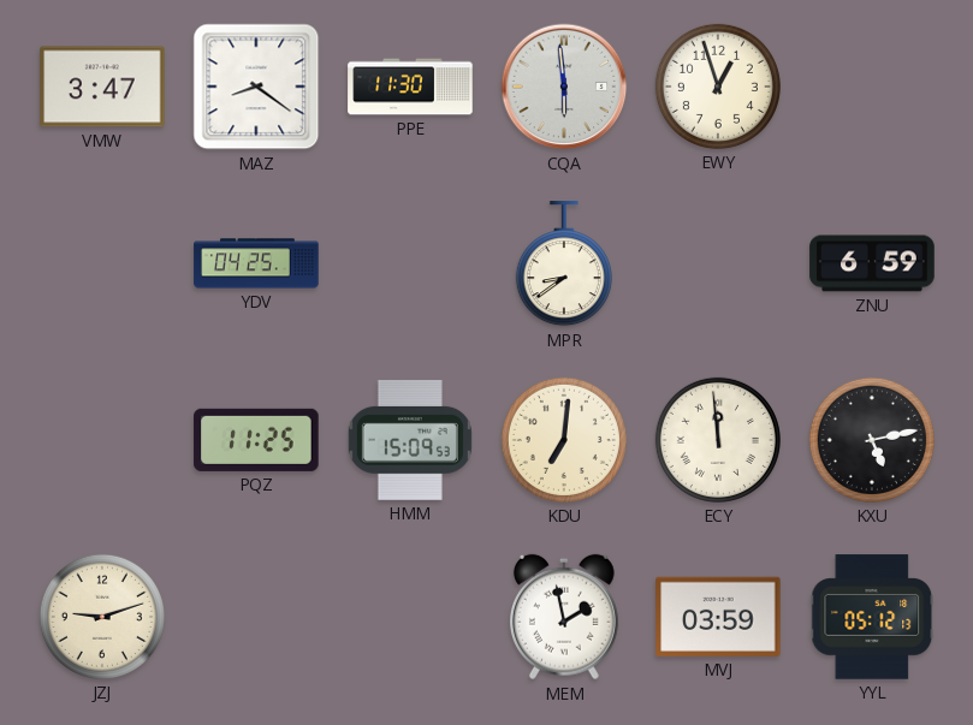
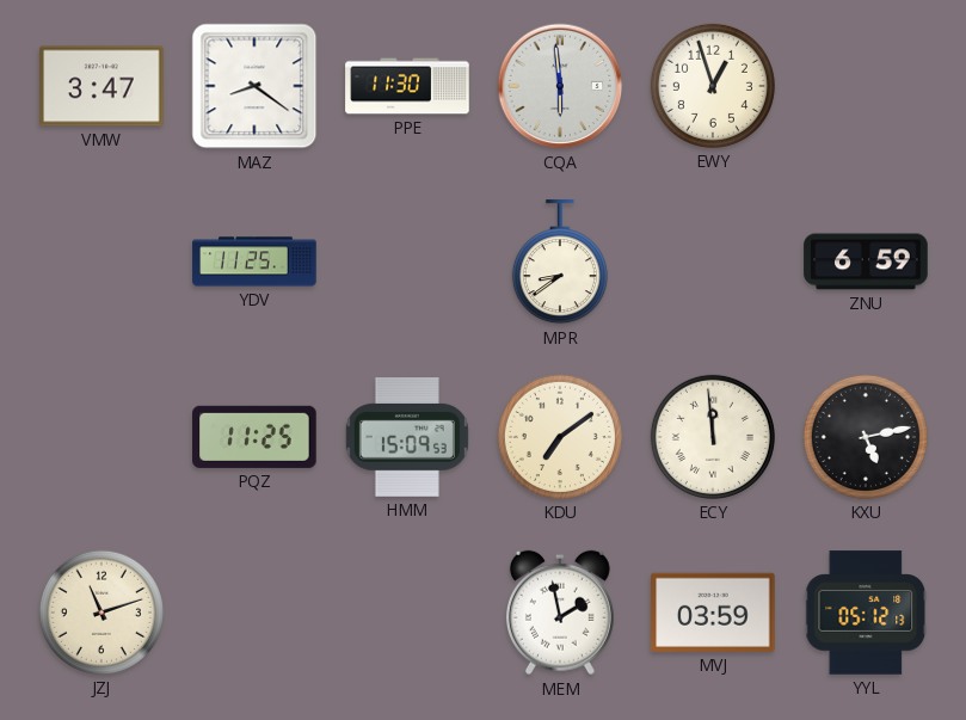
YDV: 04:25 -> 11:25
KDU: 7:01 -> 7:09
JZJ: 9:12 -> 11:12
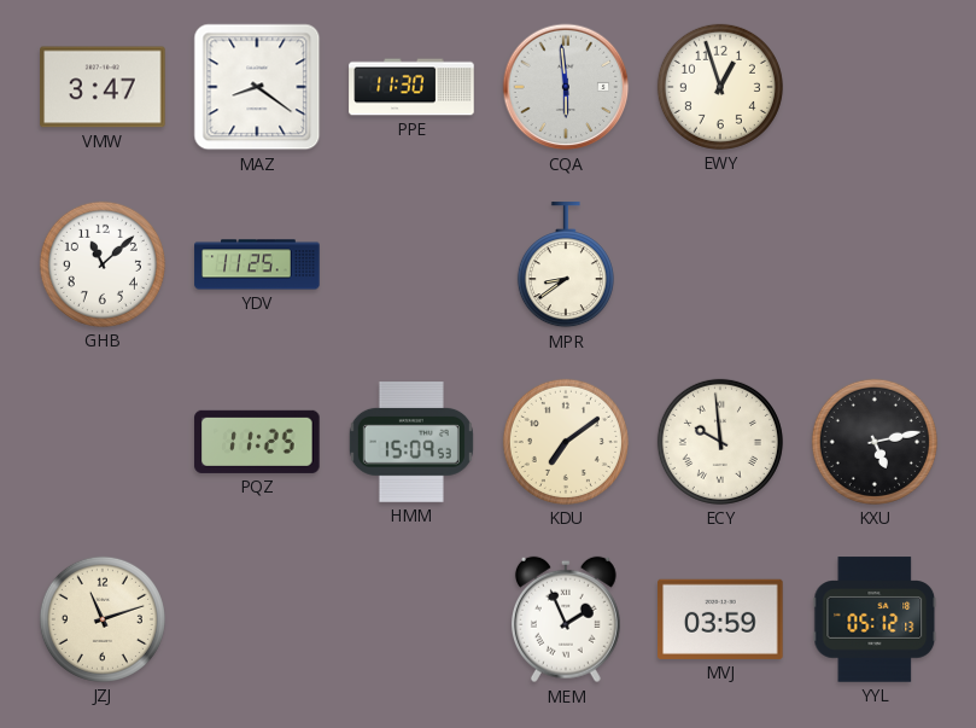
GHB: none -> 11:08
ZNU: 6:59 -> none
ECY: 11:59 -> 9:59
MEM: 1:58 -> 1:56
